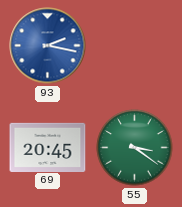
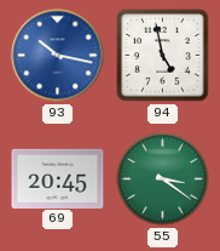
93: 2:17 -> 10:17
94: none -> 4:58
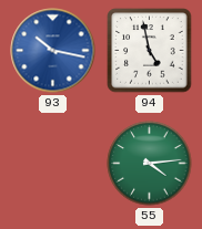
69: 20:45 -> none
55: 3:21 -> 4:14
